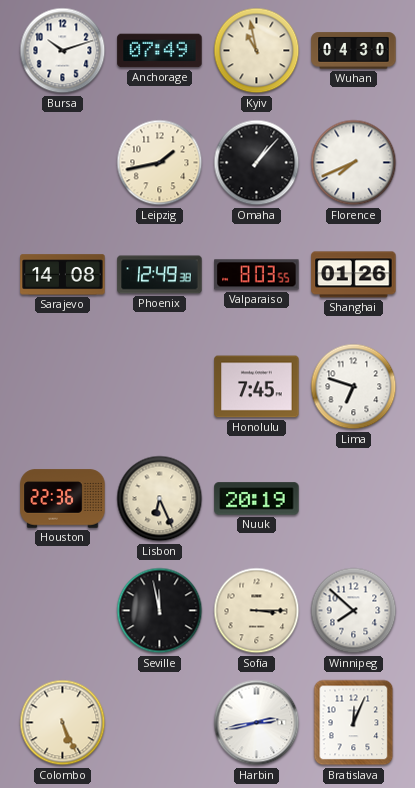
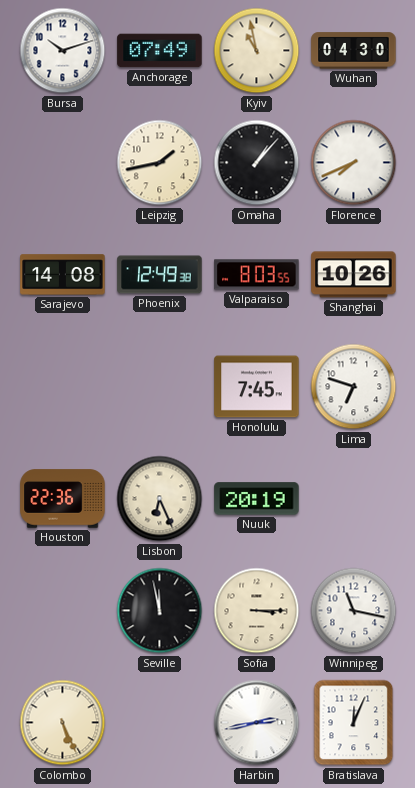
Shanghai: 01:26 -> 10:26
Winnipeg: 7:52 -> 11:17
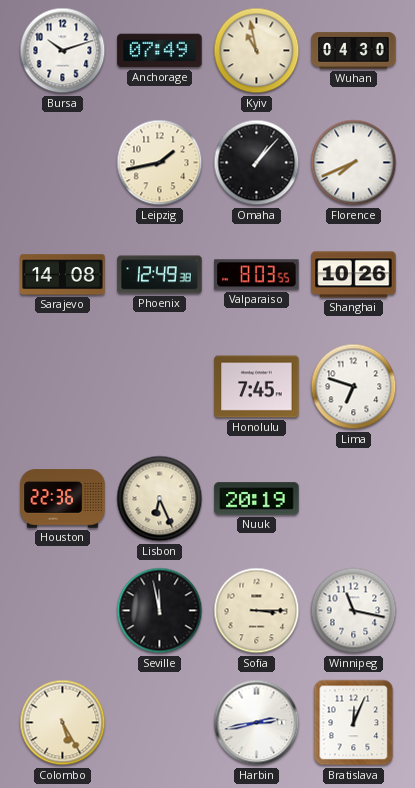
Colombo: 5:26 -> 5:25
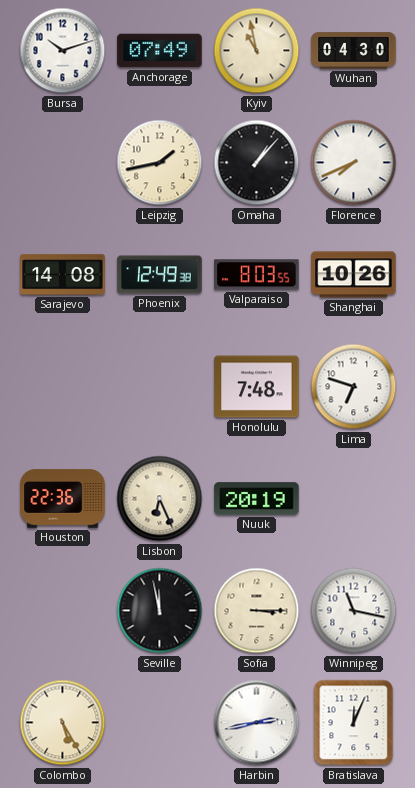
Honolulu: 7:45 -> 7:48
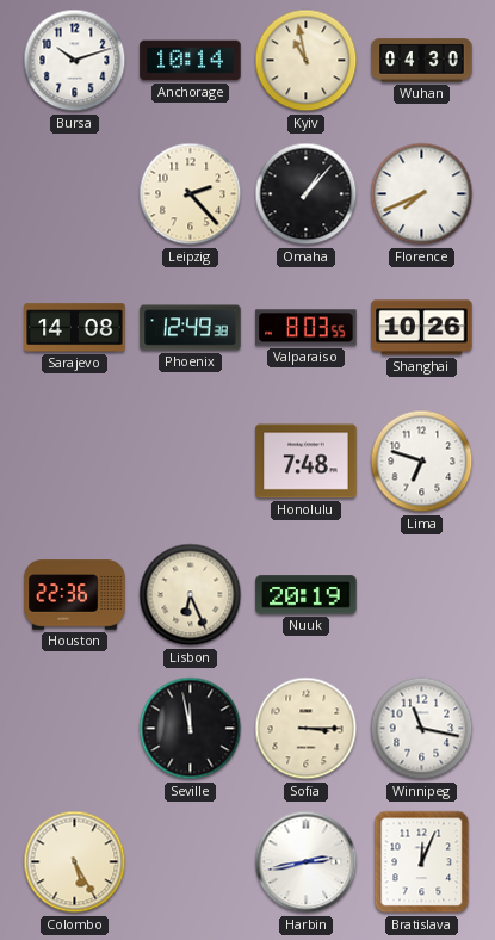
Anchorage: 07:49 -> 10:14
Leipzig: 1:43 -> 2:23
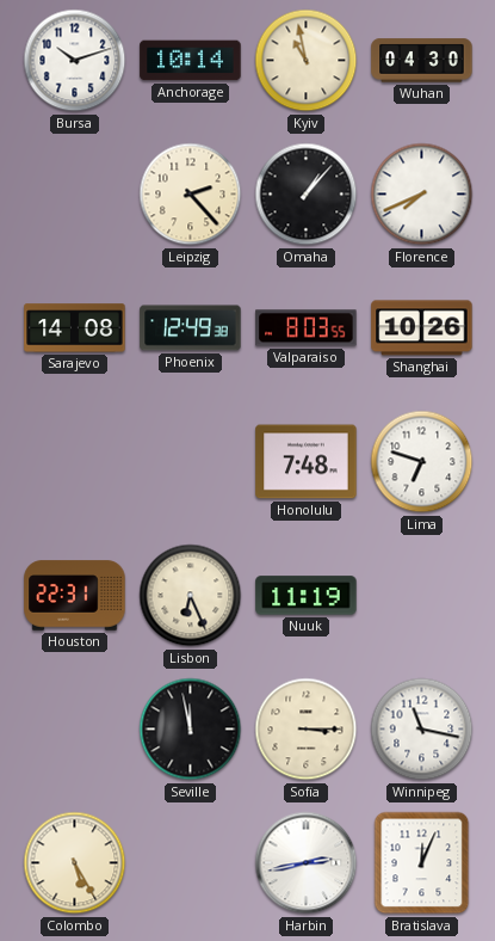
Houston: 22:36 -> 22:31
Nuuk: 20:19 -> 11:19
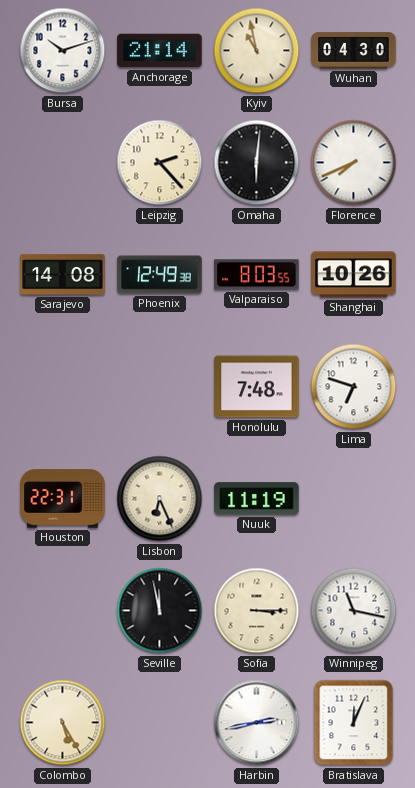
Anchorage: 10:14 -> 21:14
Omaha: 1:07 -> 6:01
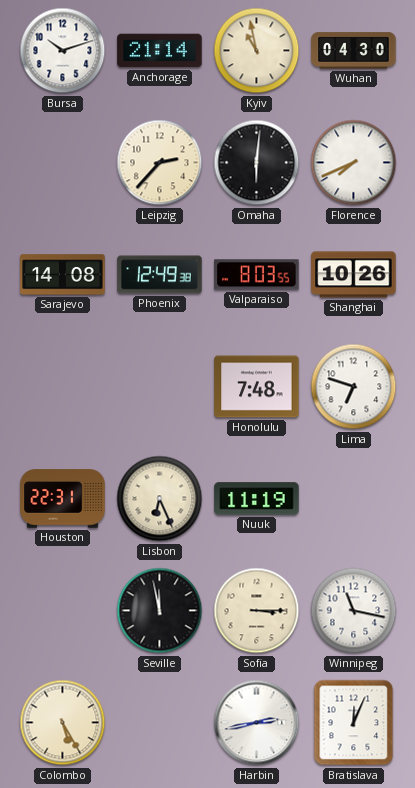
Leipzig: 2:23 -> 2:37
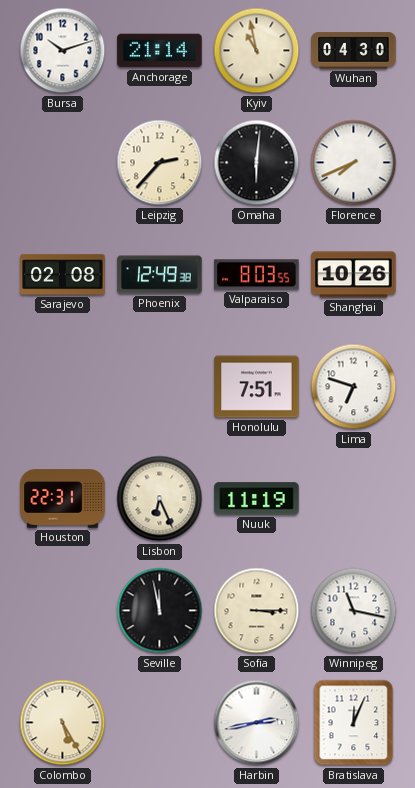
Sarajevo: 14:08 -> 02:08
Honolulu: 7:48 -> 7:51
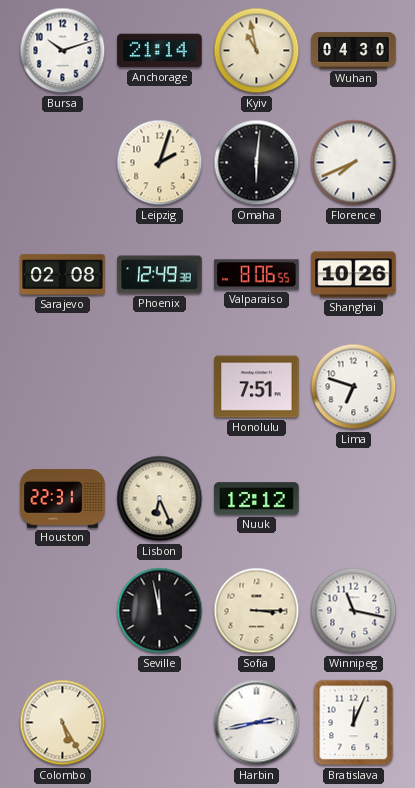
Leipzig: 2:37 -> 2:03
Valparaiso: 8:03 -> 8:06
Nuuk: 11:19 -> 12:12
